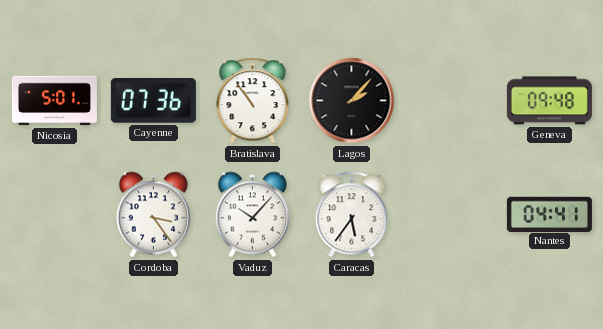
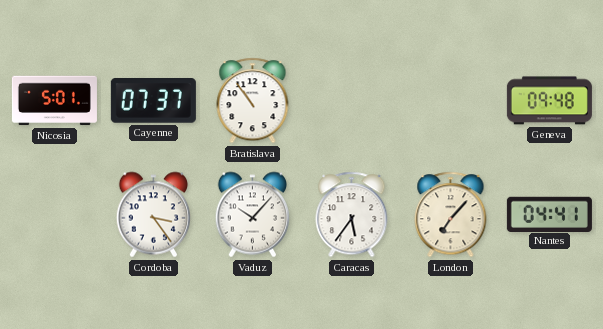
Cayenne: 07:36 -> 07:37
Lagos: 2:07 -> none
London: none -> 7:07
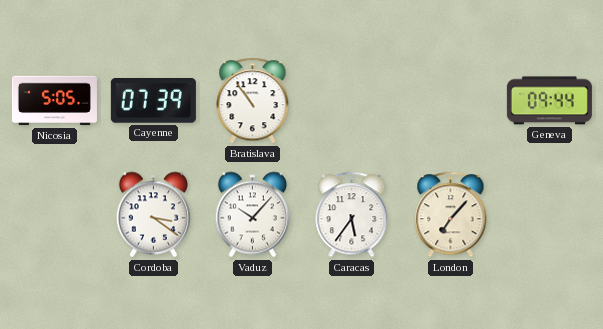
Nicosia: 5:01 -> 5:05
Cayenne: 07:37 -> 07:39
Geneva: 09:48 -> 09:44
Cordoba: 3:24 -> 3:21
Nantes: 04:41 -> none
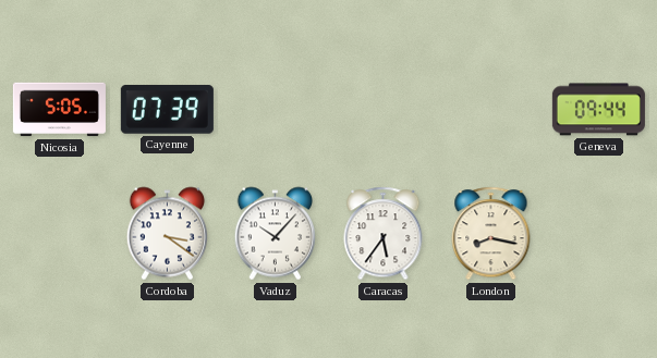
Bratislava: 10:54 -> none
London: 7:07 -> 8:17
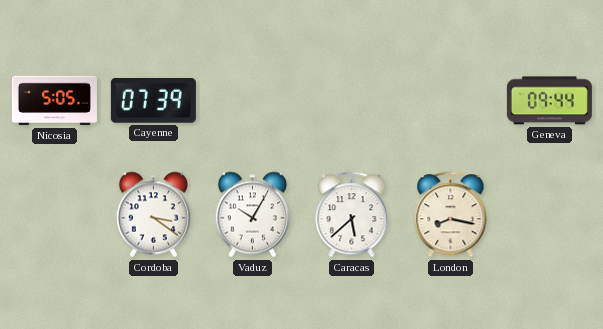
Vaduz: 10:07 -> 10:05
Caracas: 5:36 -> 5:38
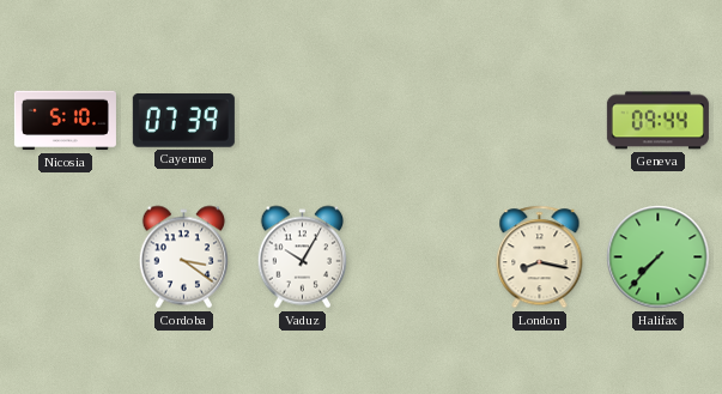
Nicosia: 5:05 -> 5:10
Caracas: 5:38 -> none
Halifax: none -> 7:37
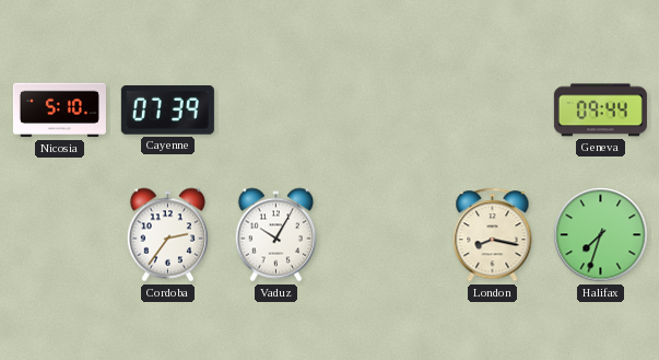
Cordoba: 3:21 -> 2:36
Halifax: 7:37 -> 7:33
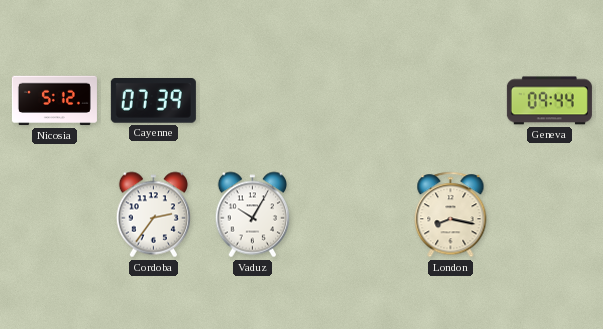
Nicosia: 5:10 -> 5:12
Halifax: 7:33 -> none
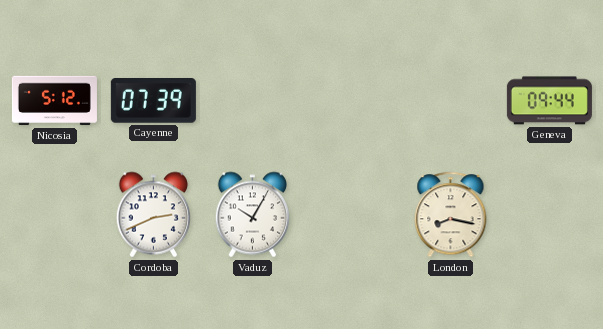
Cordoba: 2:36 -> 2:41
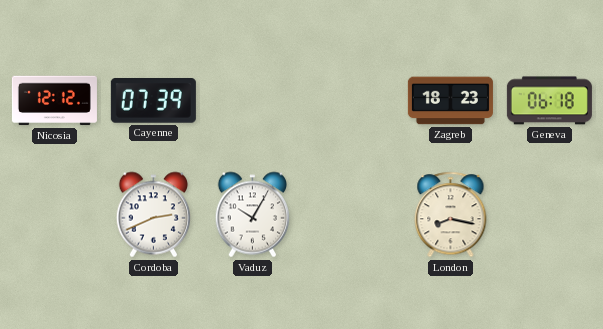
Nicosia: 5:12 -> 12:12
Zagreb: none -> 18:23
Geneva: 09:44 -> 06:18
